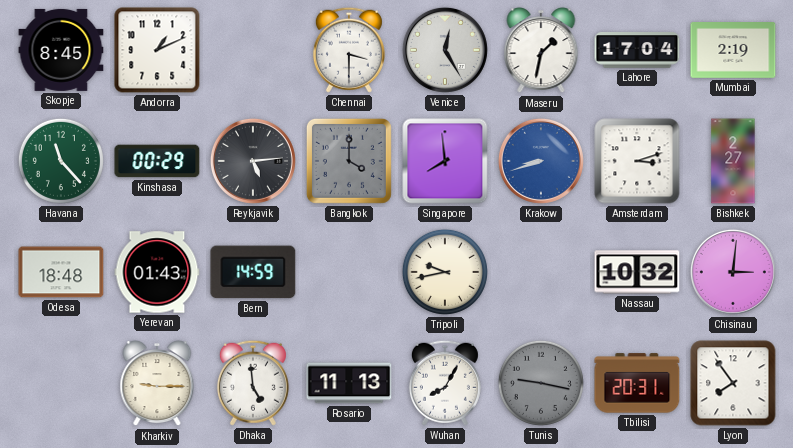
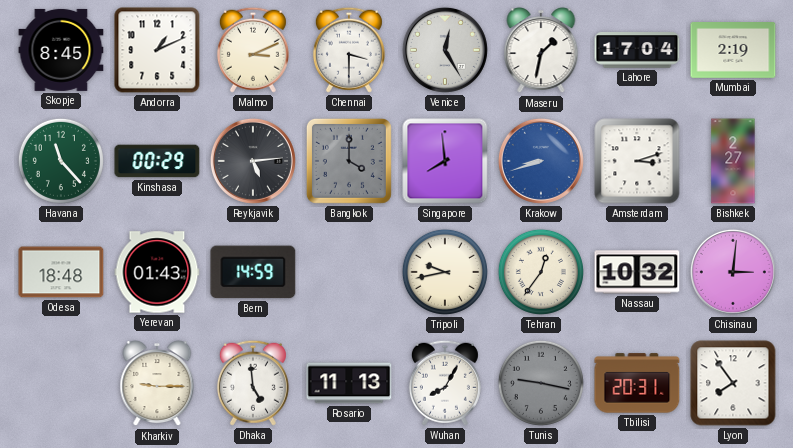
Malmo: none -> 3:11
Tehran: none -> 12:36
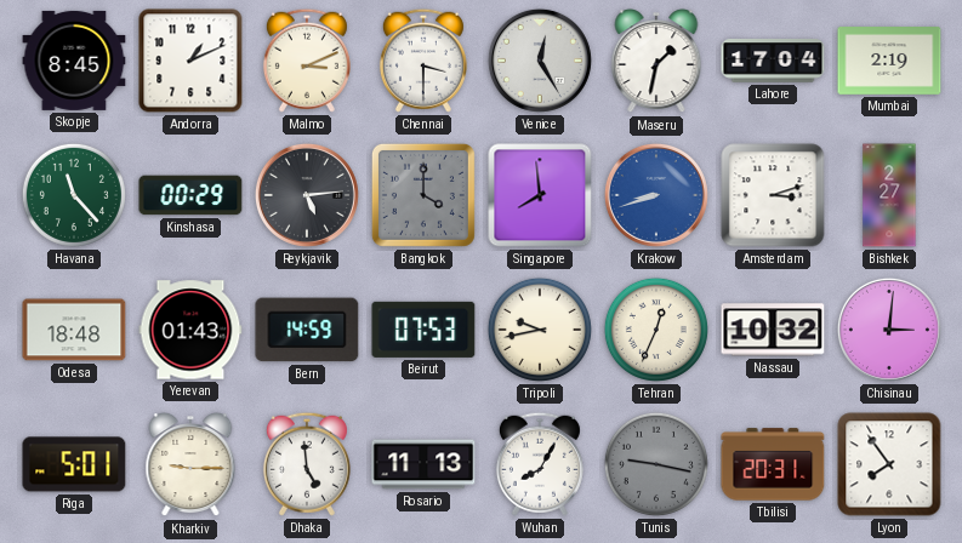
Beirut: none -> 07:53
Tehran: 12:36 -> 12:34
Riga: none -> 5:01
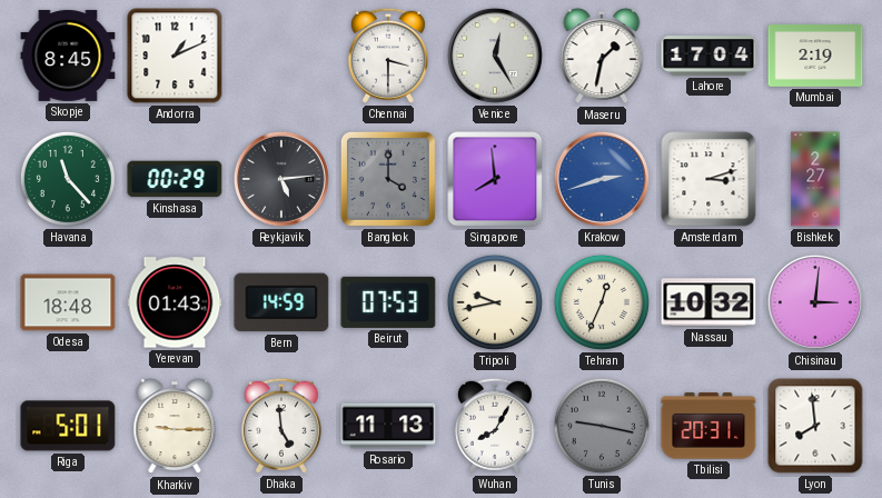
Malmo: 3:11 -> none
Krakow: 8:42 -> 2:42
Lyon: 7:54 -> 7:59
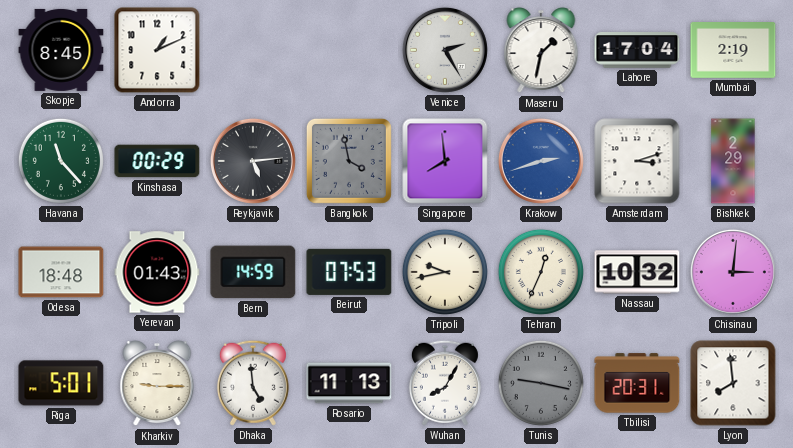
Chennai: 3:30 -> none
Venice: 12:25 -> 2:25
Bangkok: 4:00 -> 3:58
Bishkek: 2:27 -> 2:29
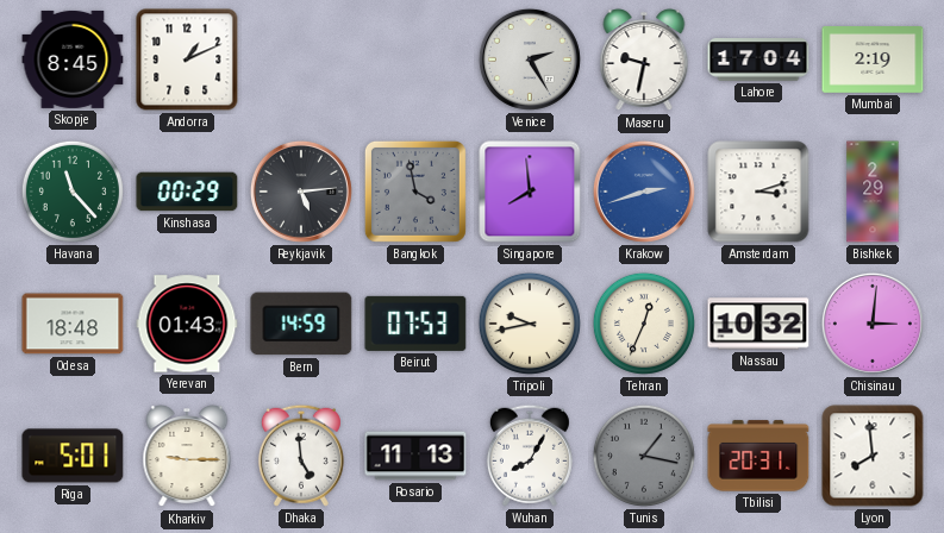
Maseru: 1:32 -> 9:32
Tunis: 9:17 -> 1:17
